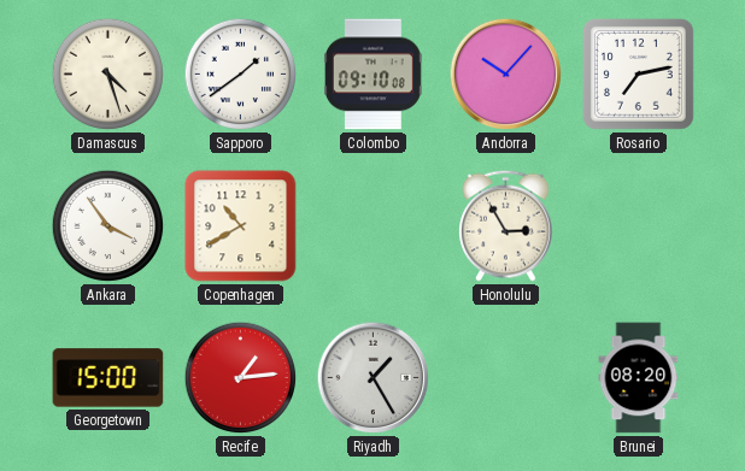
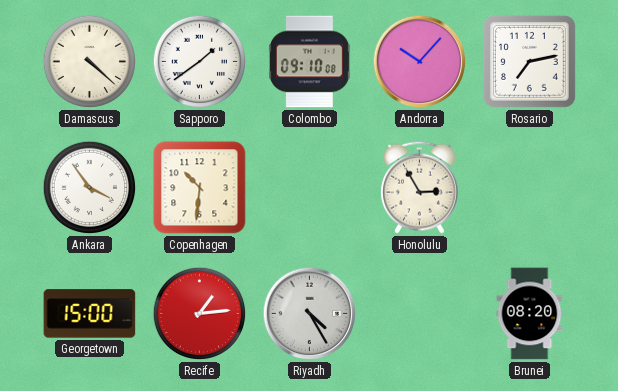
Damascus: 4:27 -> 4:22
Copenhagen: 10:40 -> 10:31
Riyadh: 1:25 -> 4:25
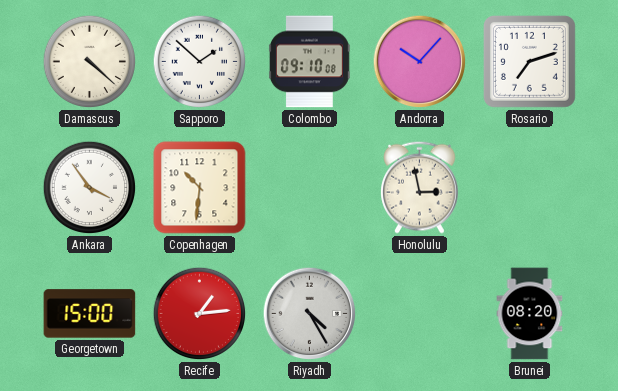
Sapporo: 1:39 -> 1:52
Rosario: 7:13 -> 7:12
Honolulu: 2:55 -> 2:58
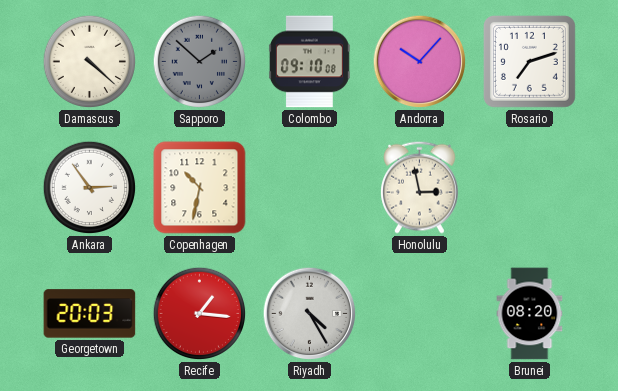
Sapporo dial: white -> grey
Ankara: 3:54 -> 2:54
Copenhagen: 10:31 -> 10:32
Georgetown: 15:00 -> 20:03
Recife: 1:14 -> 1:16
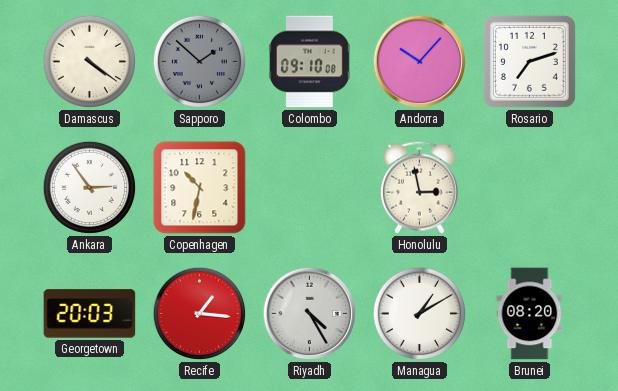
Damascus: 4:22 -> 4:21
Managua: none -> 1:10
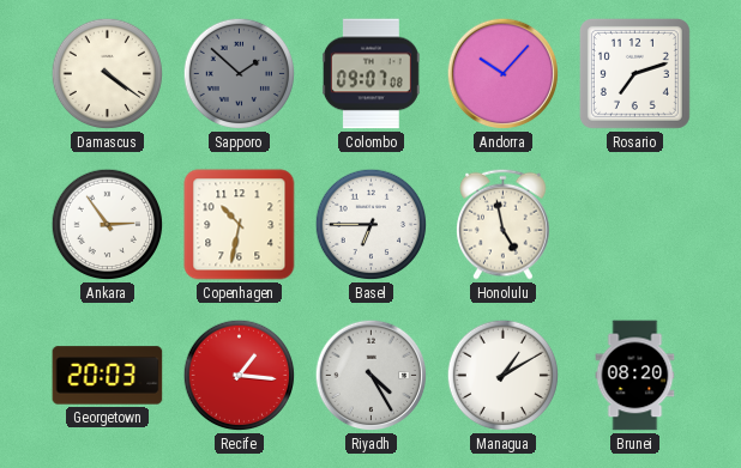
Colombo: 09:10 -> 09:07
Basel: none -> 6:45
Honolulu: 2:58 -> 4:58
